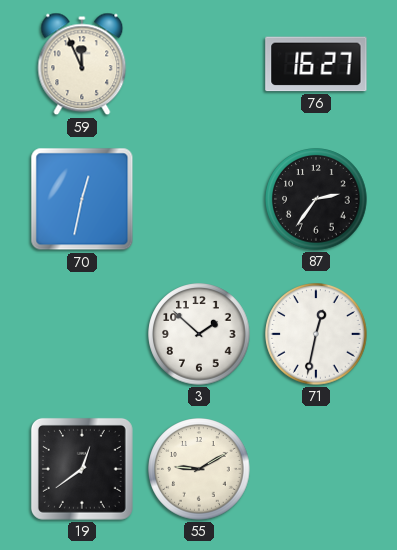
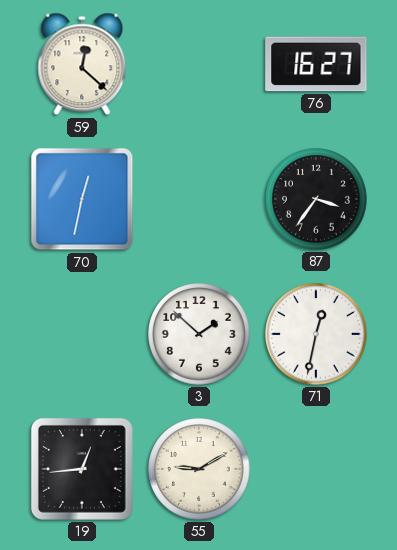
59: 11:56 -> 12:22
87: 2:36 -> 3:36
19: 12:39 -> 12:44
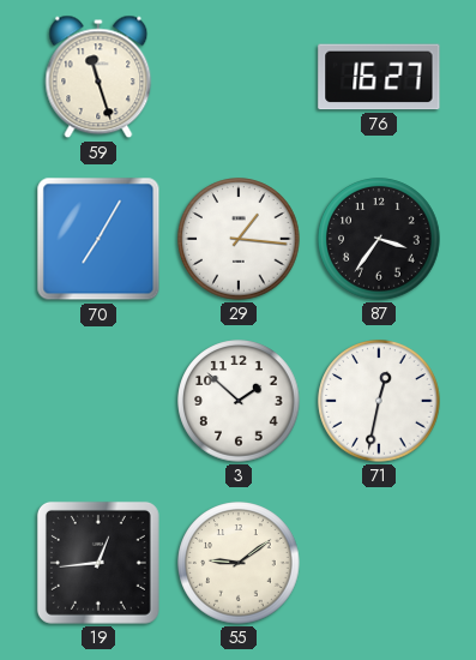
59: 12:22 -> 11:27
70: 12:32 -> 7:05
29: none -> 1:16
55: 9:10 -> 9:09
